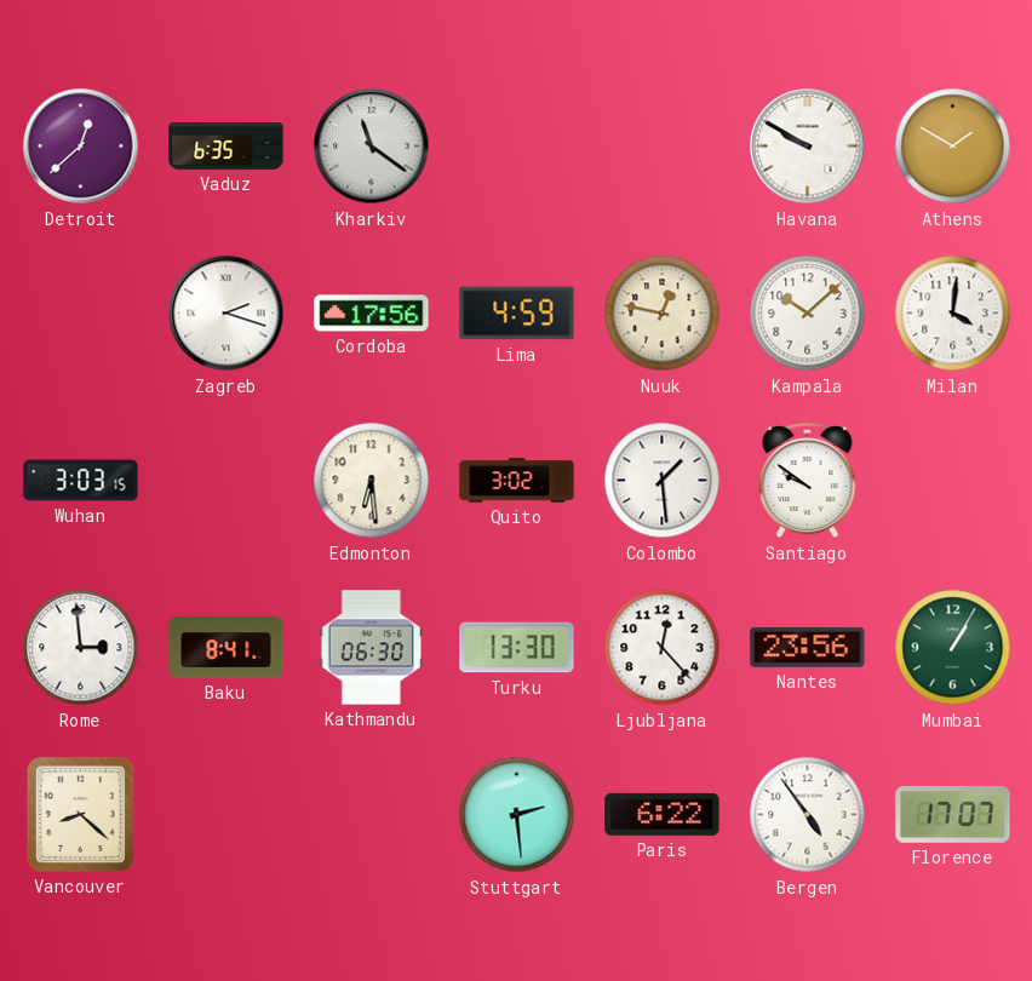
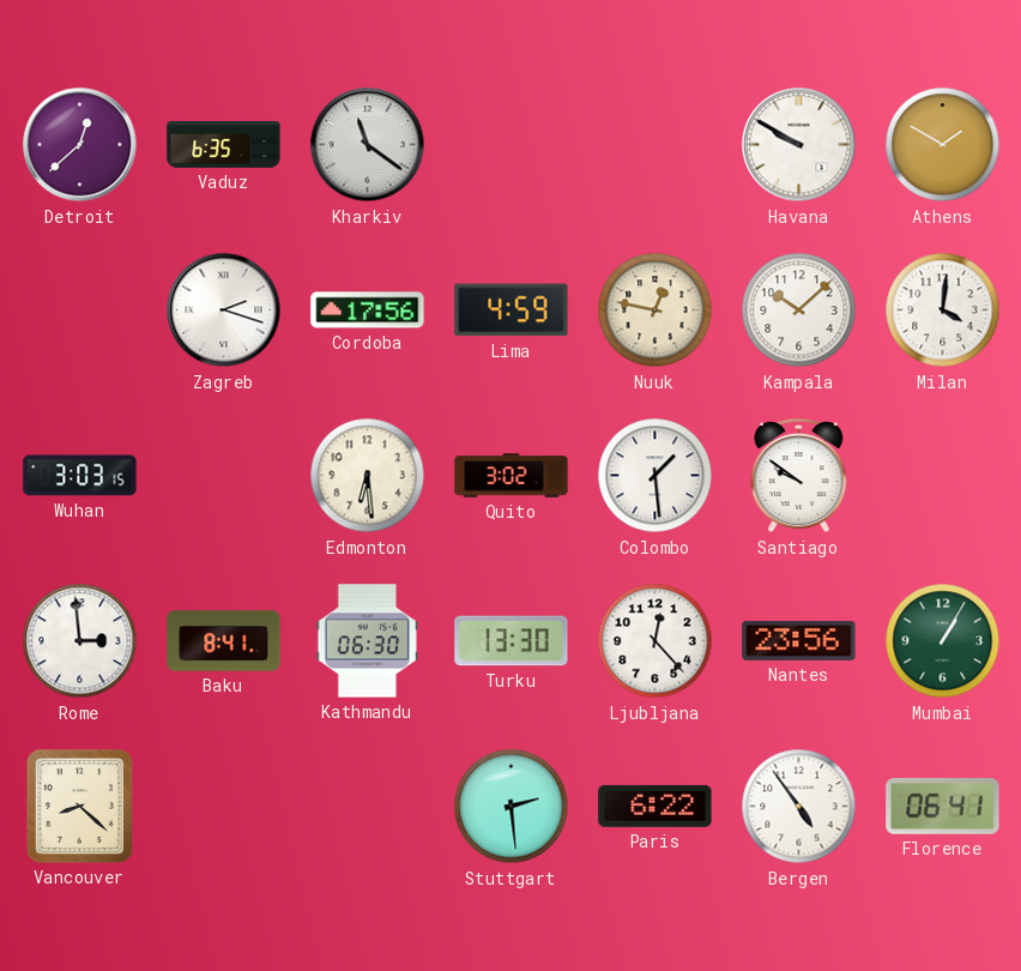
Florence: 17:07 -> 06:41
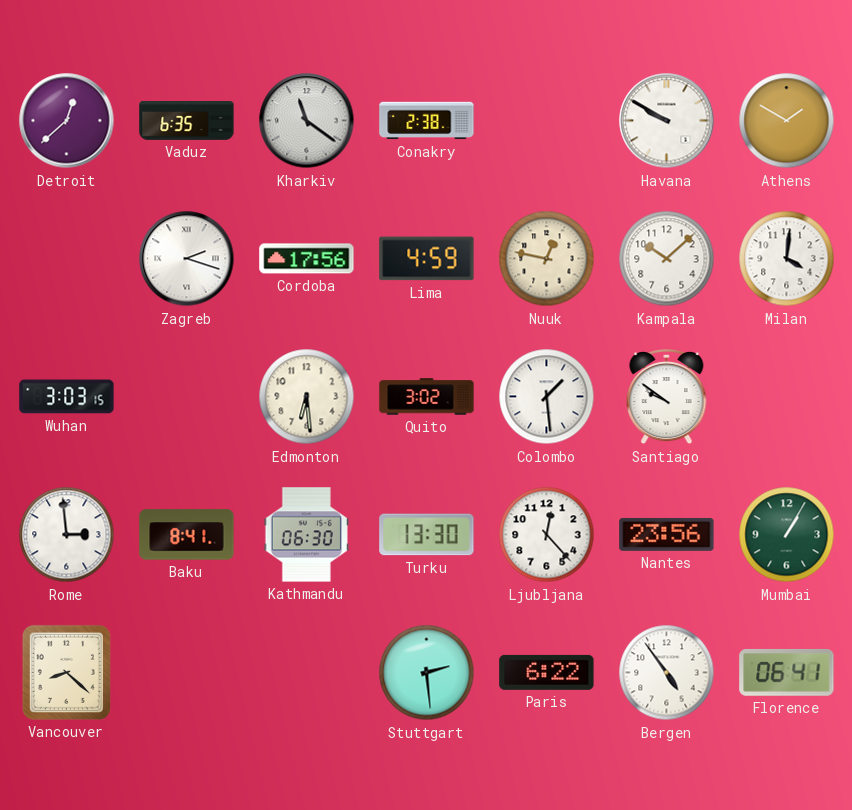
Conakry: none -> 2:38
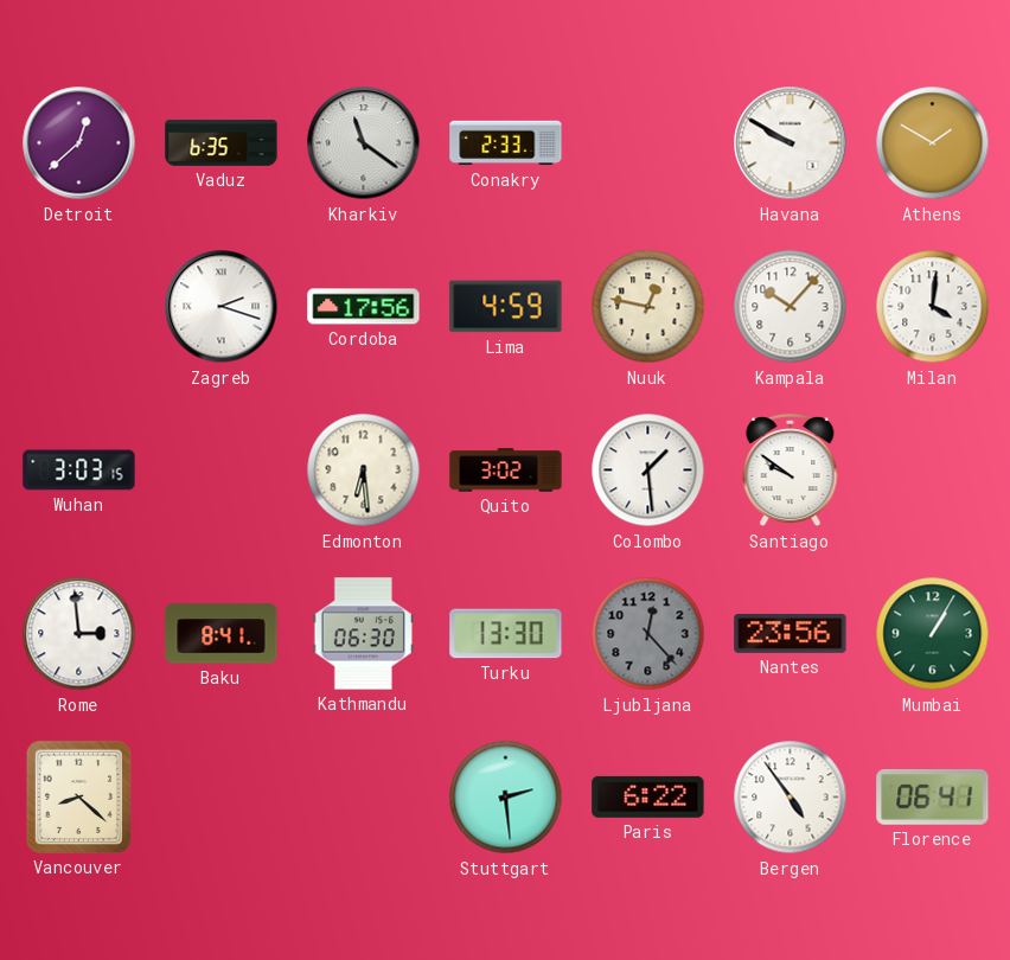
Conakry: 2:38 -> 2:33
Kampala: 10:08 -> 10:07
Ljubljana dial: white -> grey
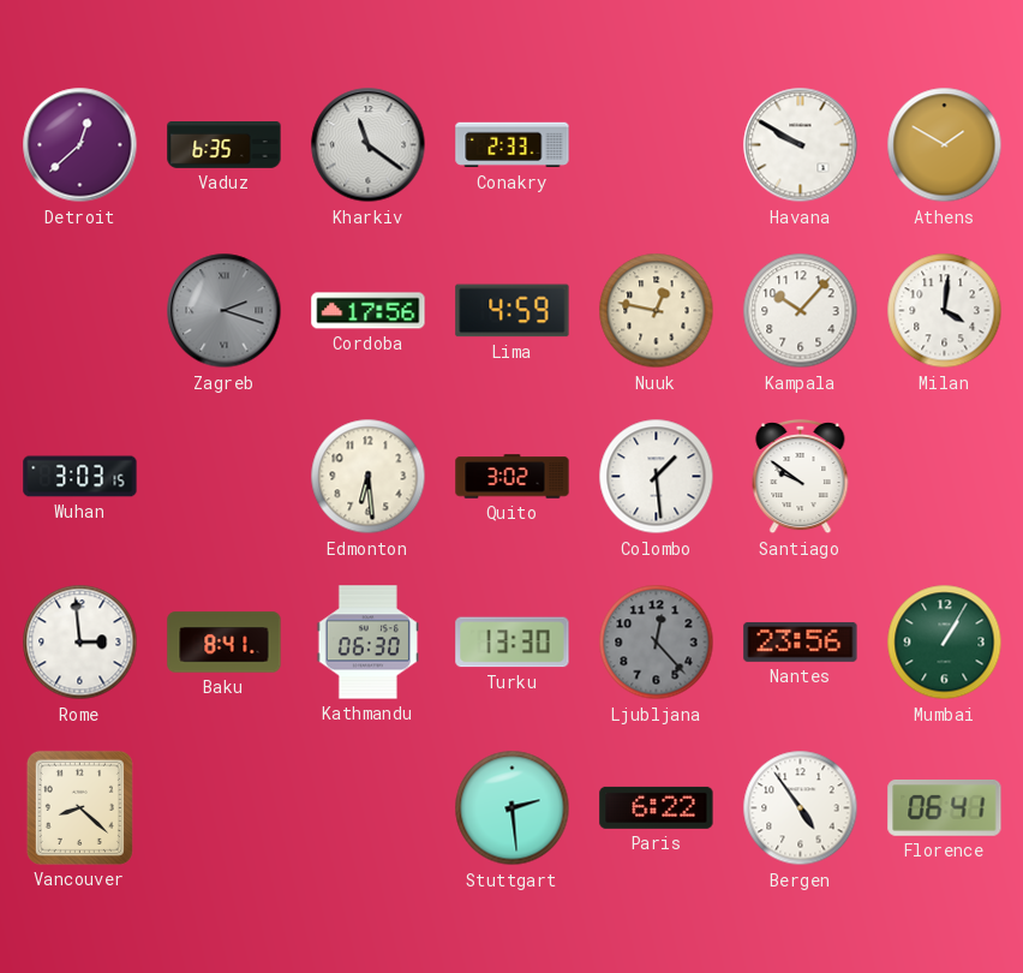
Zagreb dial: white -> grey
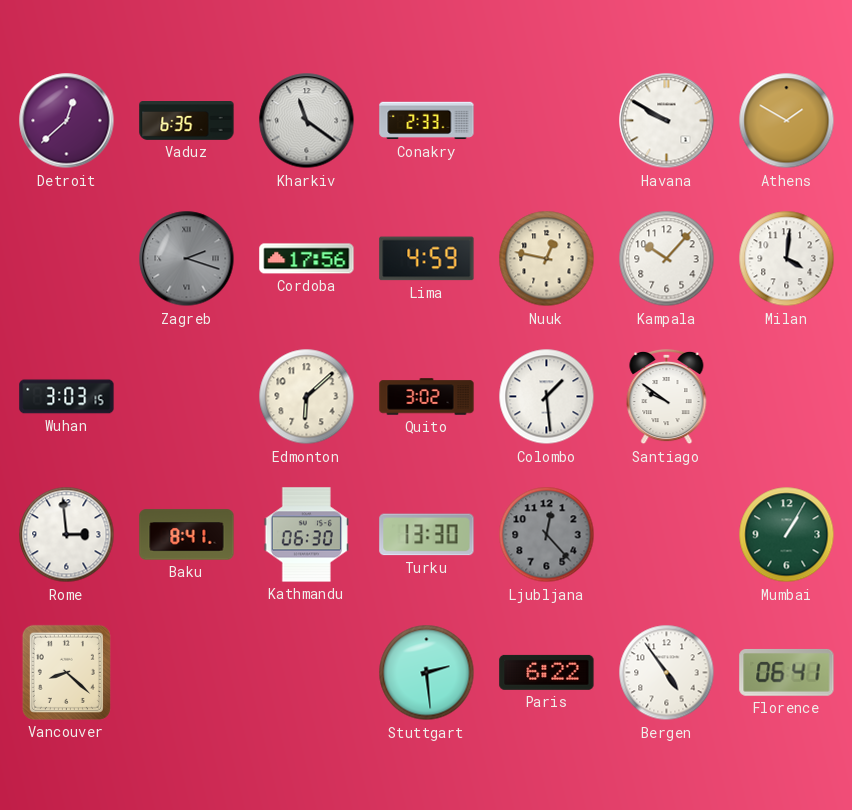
Edmonton: 6:29 -> 6:08
Nantes: 23:56 -> none
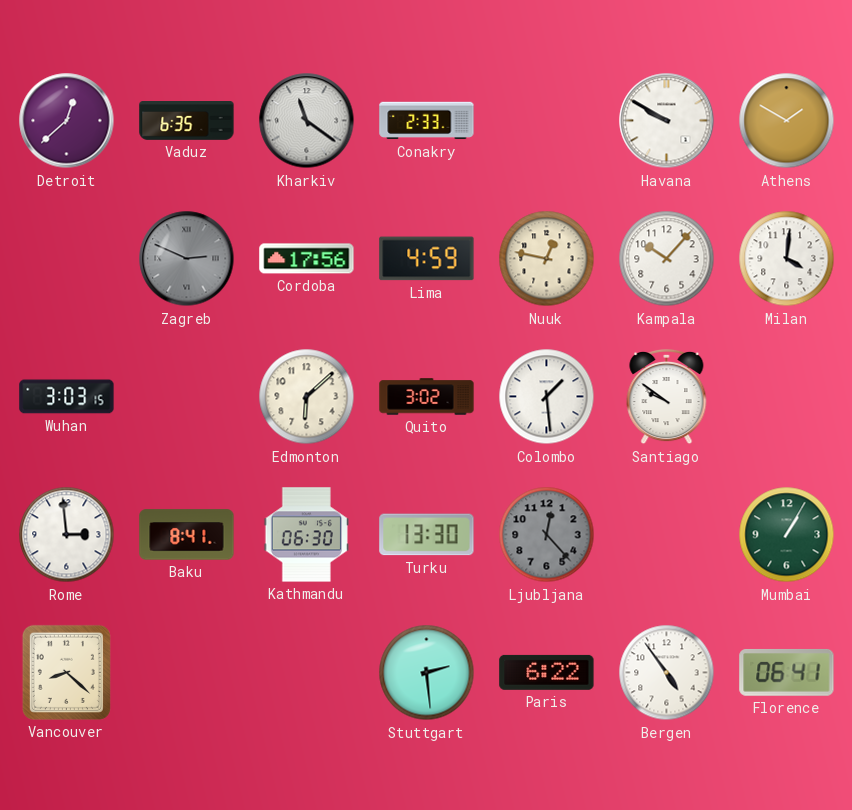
Zagreb: 2:18 -> 2:49
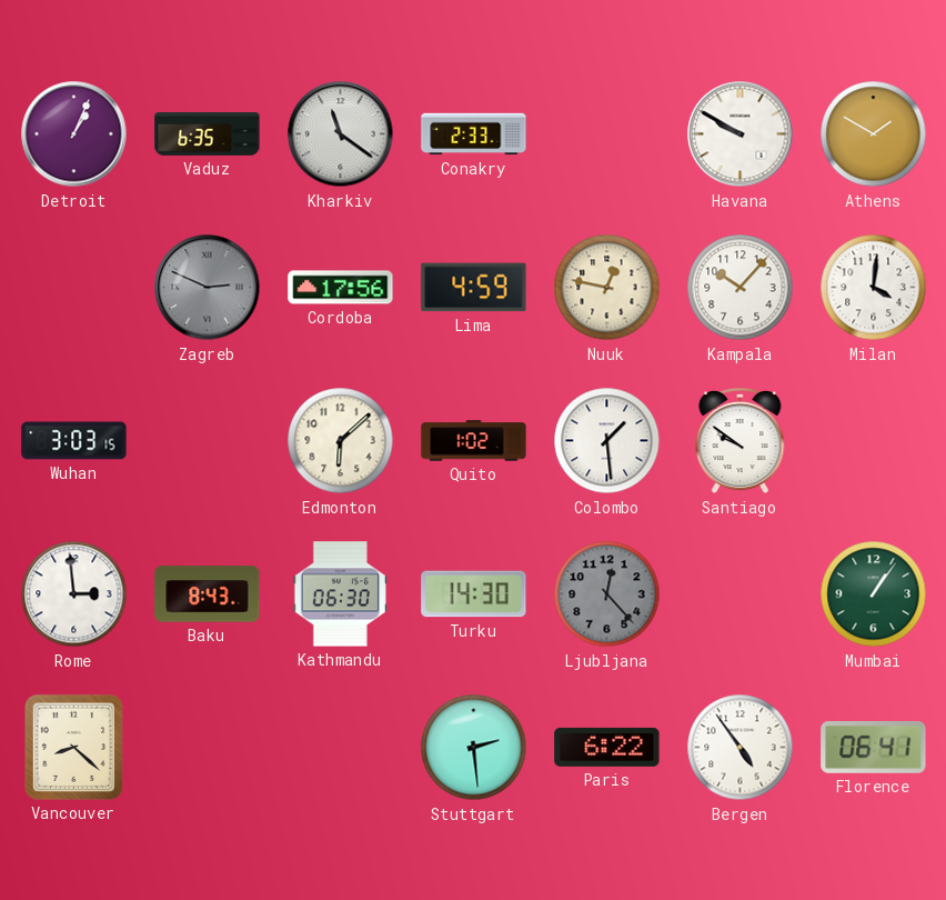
Detroit: 12:38 -> 1:04
Quito: 3:02 -> 1:02
Baku: 8:41 -> 8:43
Turku: 13:30 -> 14:30
Mumbai: 1:05 -> 1:06
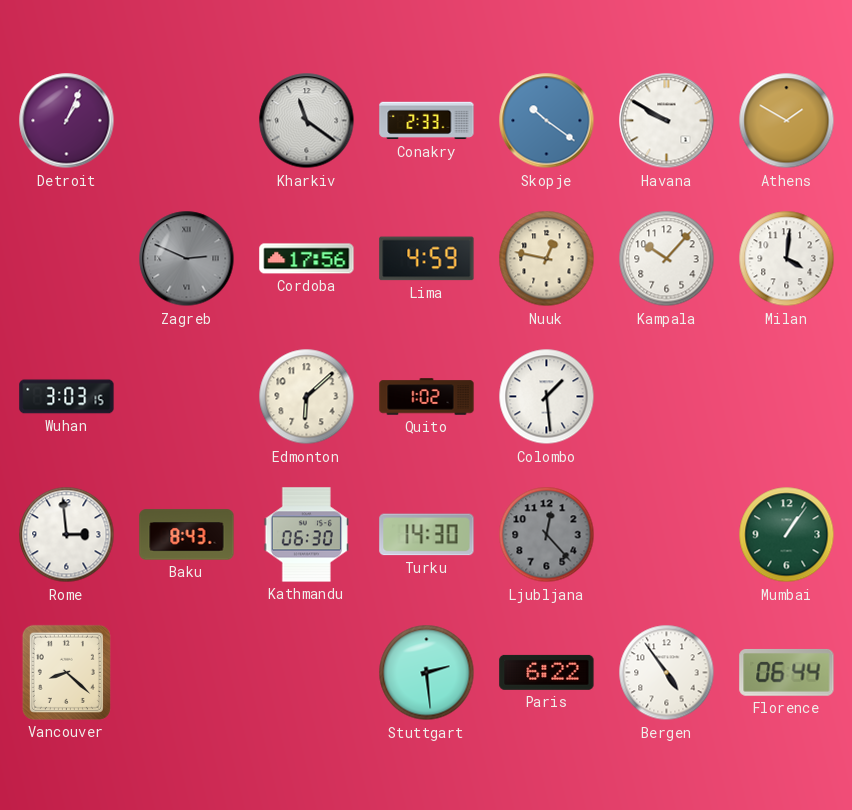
Vaduz: 6:35 -> none
Skopje: none -> 10:21
Santiago: 9:51 -> none
Florence: 06:41 -> 06:44
